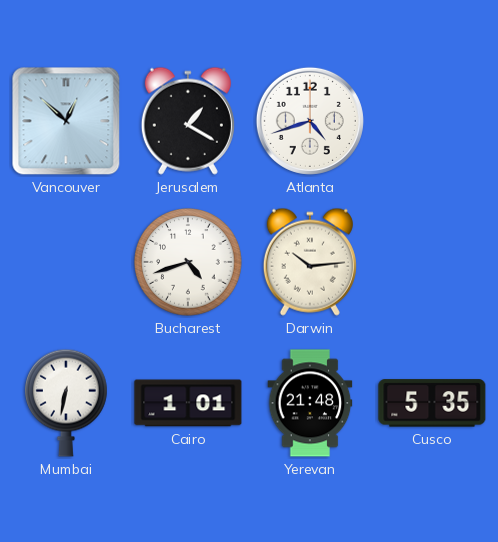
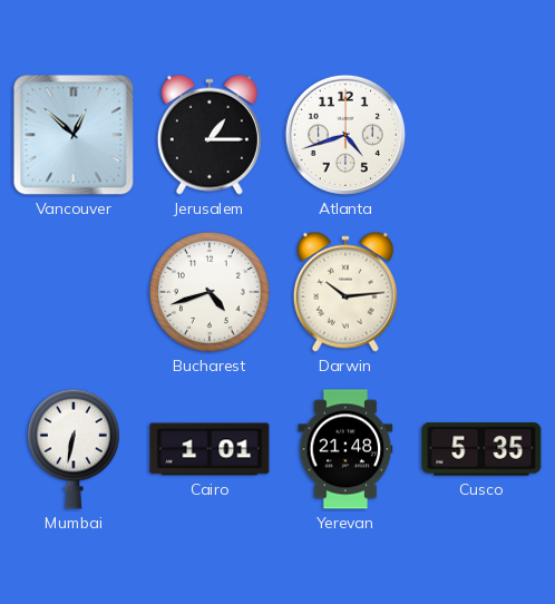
Jerusalem: 1:20 -> 1:15
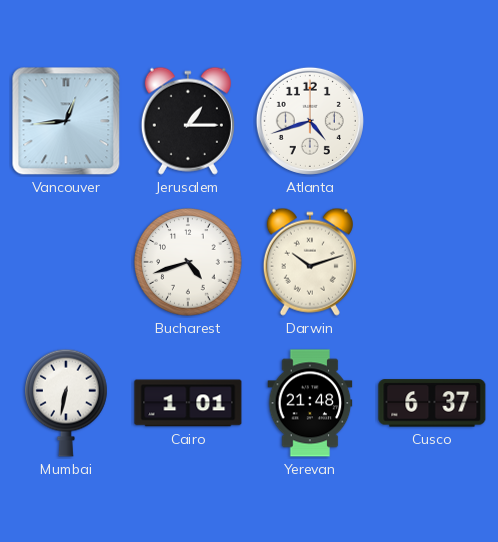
Vancouver: 12:52 -> 12:44
Darwin: 10:14 -> 10:12
Cusco: 5:35 -> 6:37
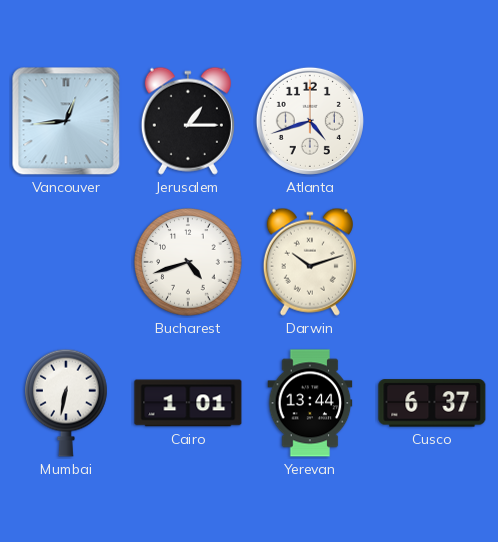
Yerevan: 21:48 -> 13:44
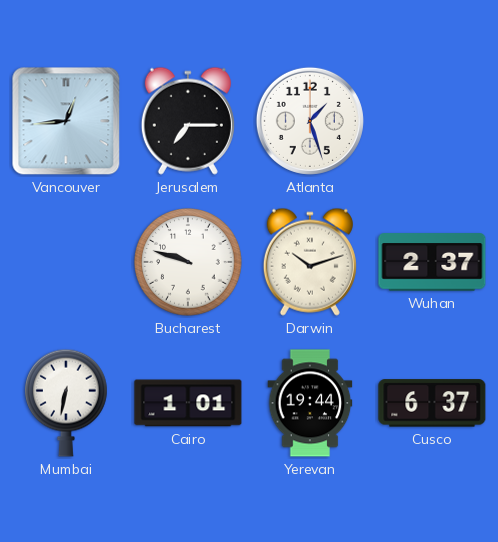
Jerusalem: 1:15 -> 7:15
Atlanta: 4:42 -> 1:27
Bucharest: 4:42 -> 9:48
Wuhan: none -> 2:37
Yerevan: 13:44 -> 19:44
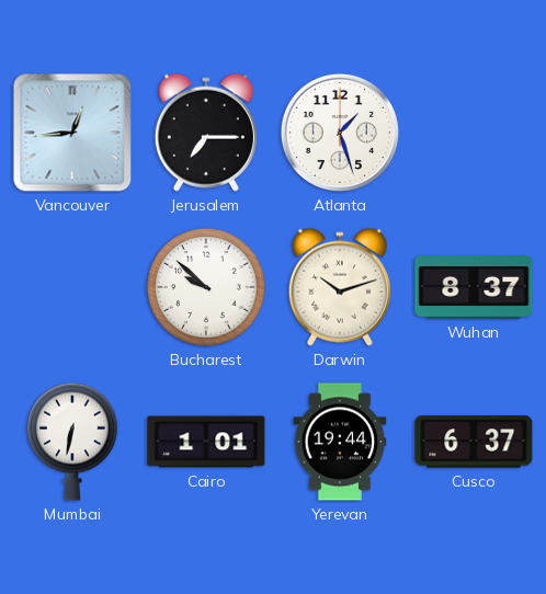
Bucharest: 9:48 -> 9:52
Wuhan: 2:37 -> 8:37
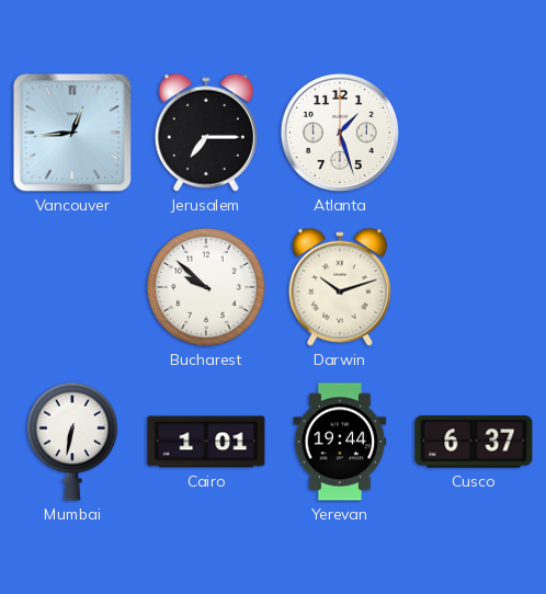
Wuhan: 8:37 -> none
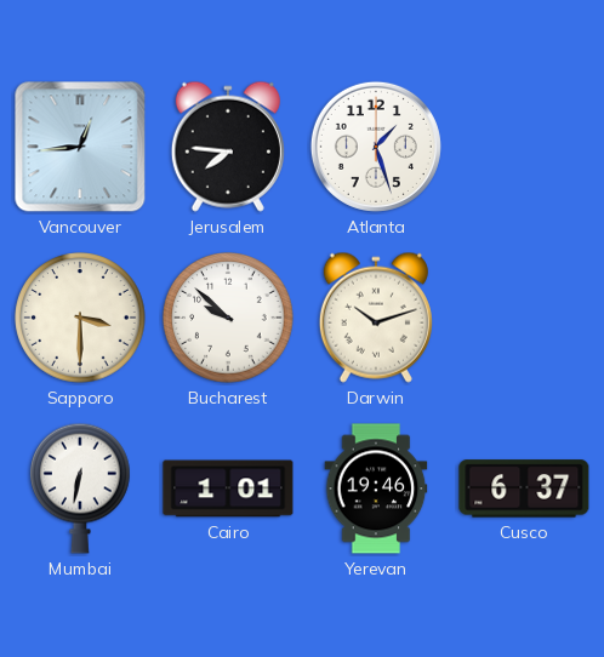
Jerusalem: 7:15 -> 7:46
Sapporo: none -> 3:30
Yerevan: 19:44 -> 19:46
